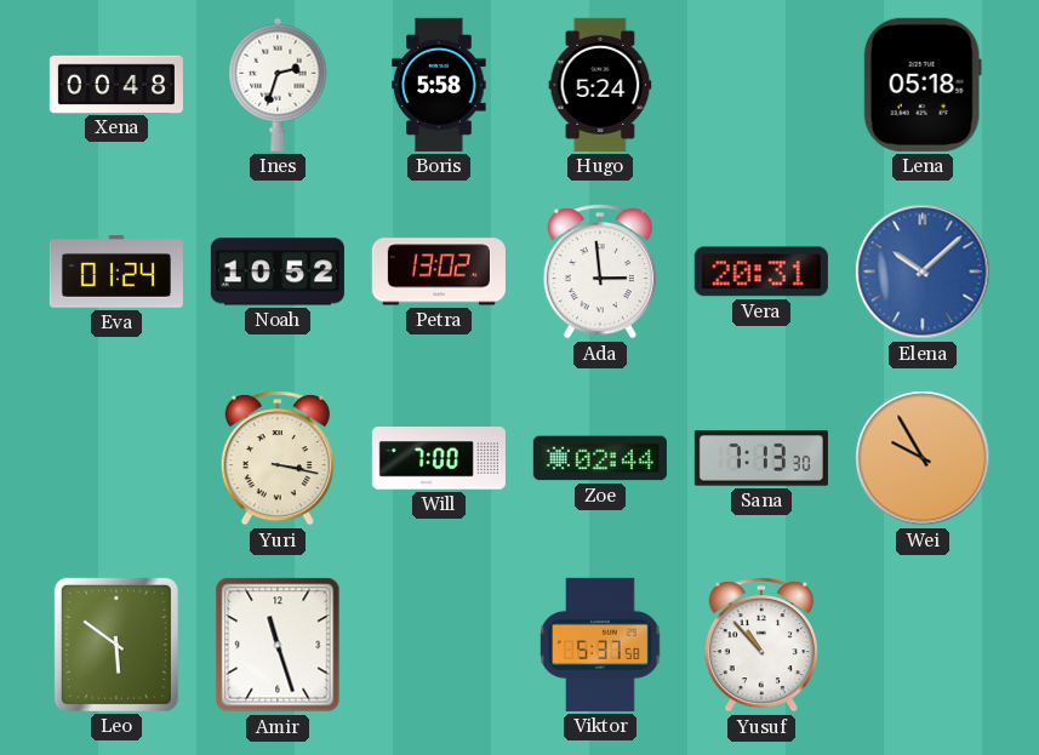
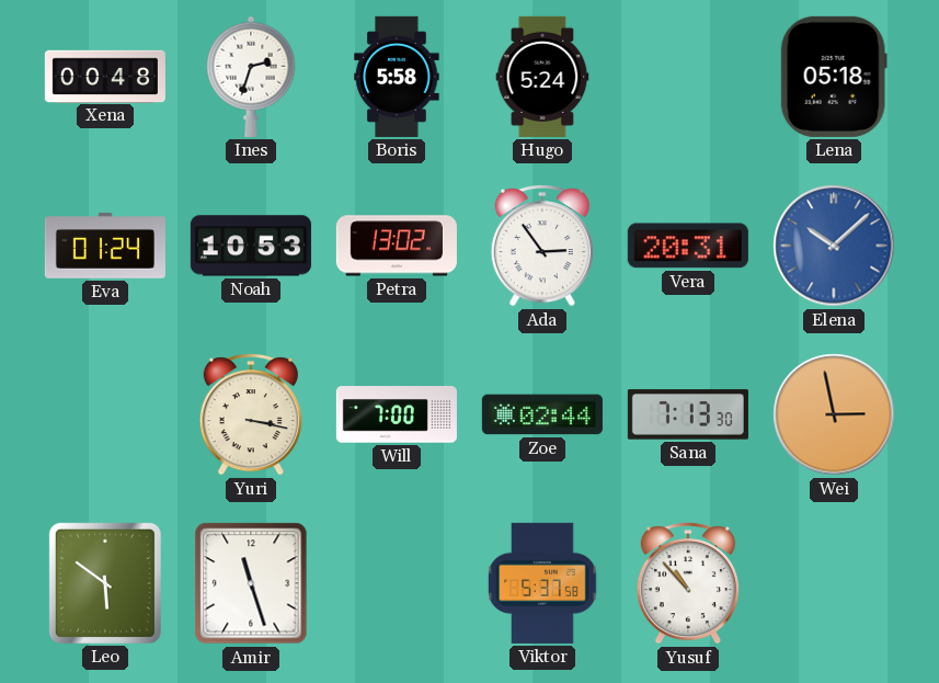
Noah: 10:52 -> 10:53
Ada: 2:59 -> 2:54
Wei: 9:55 -> 2:58
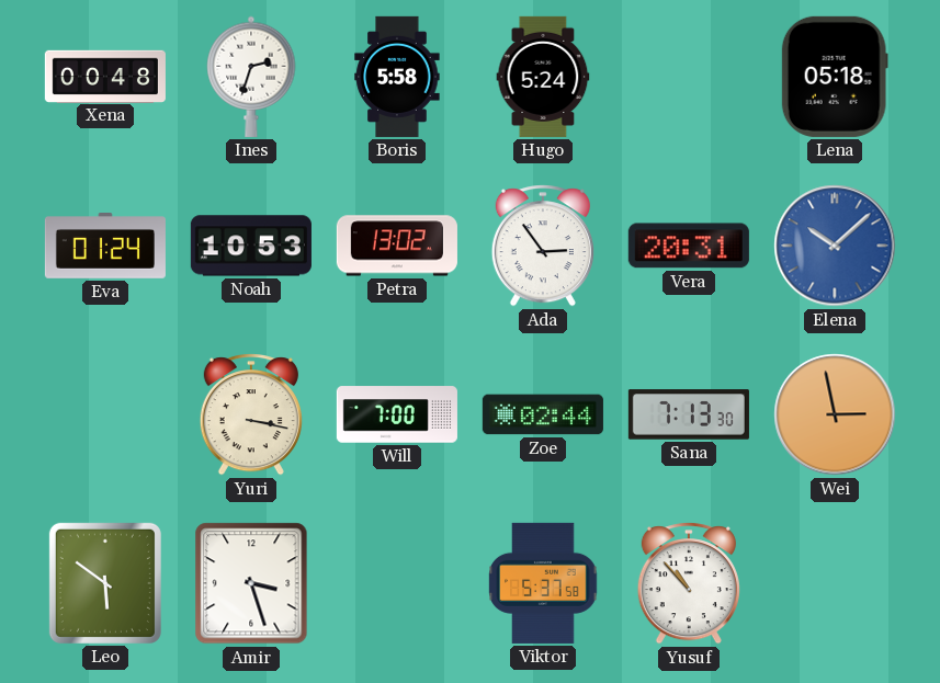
Amir: 11:27 -> 3:27
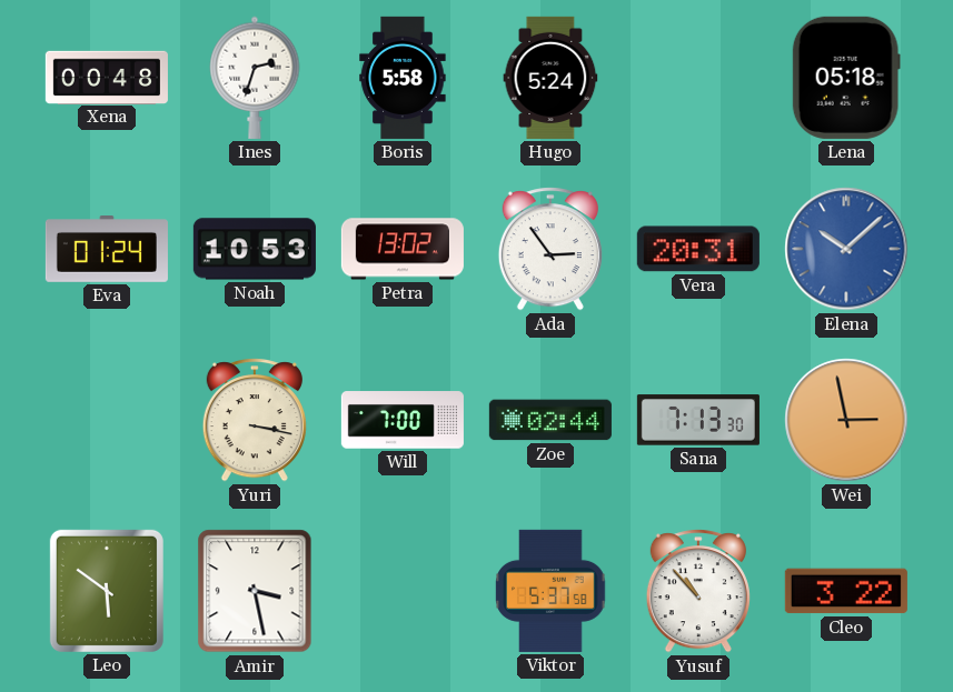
Amir: 3:27 -> 3:28
Cleo: none -> 3:22
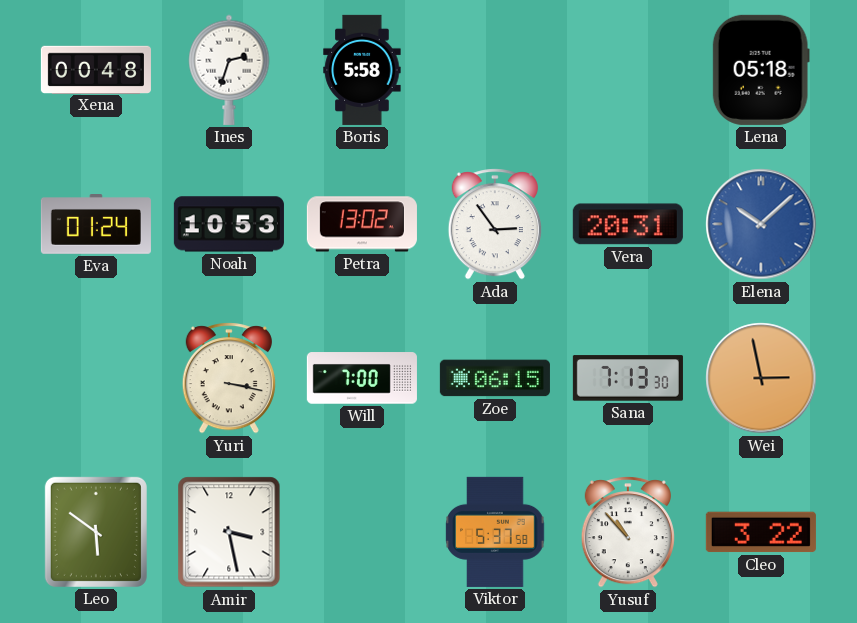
Hugo: 5:24 -> none
Zoe: 02:44 -> 06:15
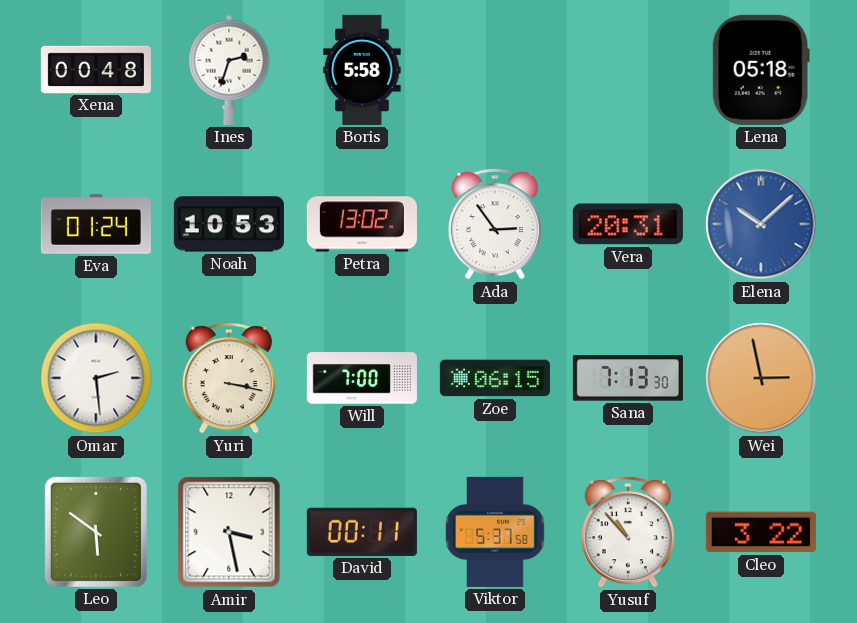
Omar: none -> 2:29
David: none -> 00:11
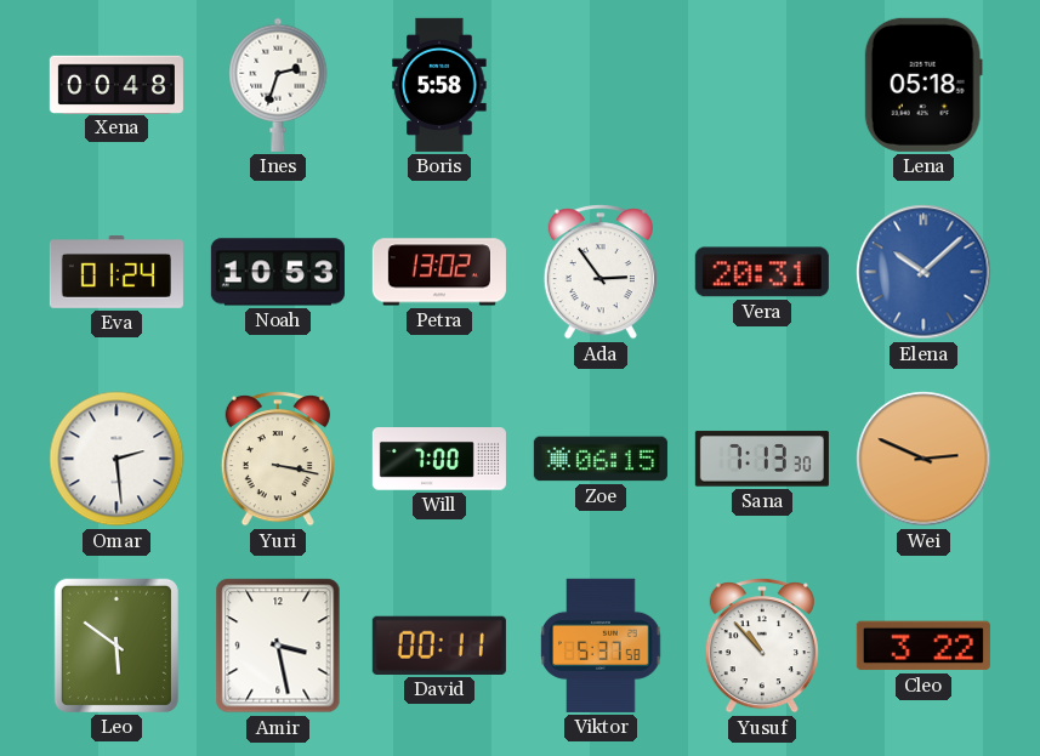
Wei: 2:58 -> 2:49
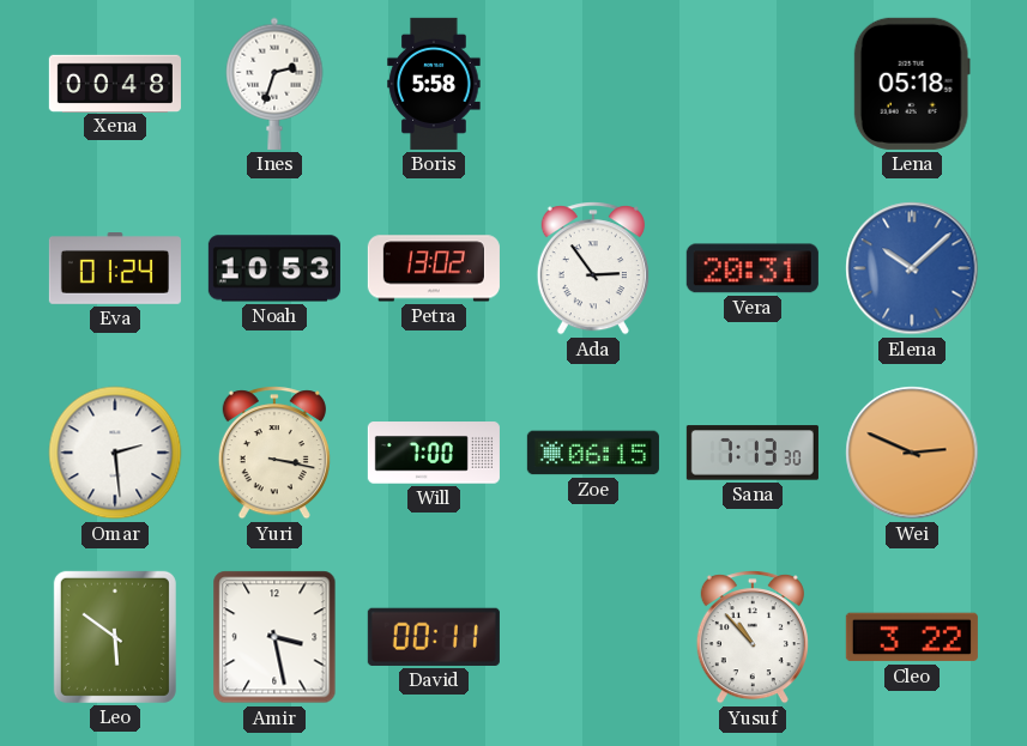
Viktor: 5:37 -> none
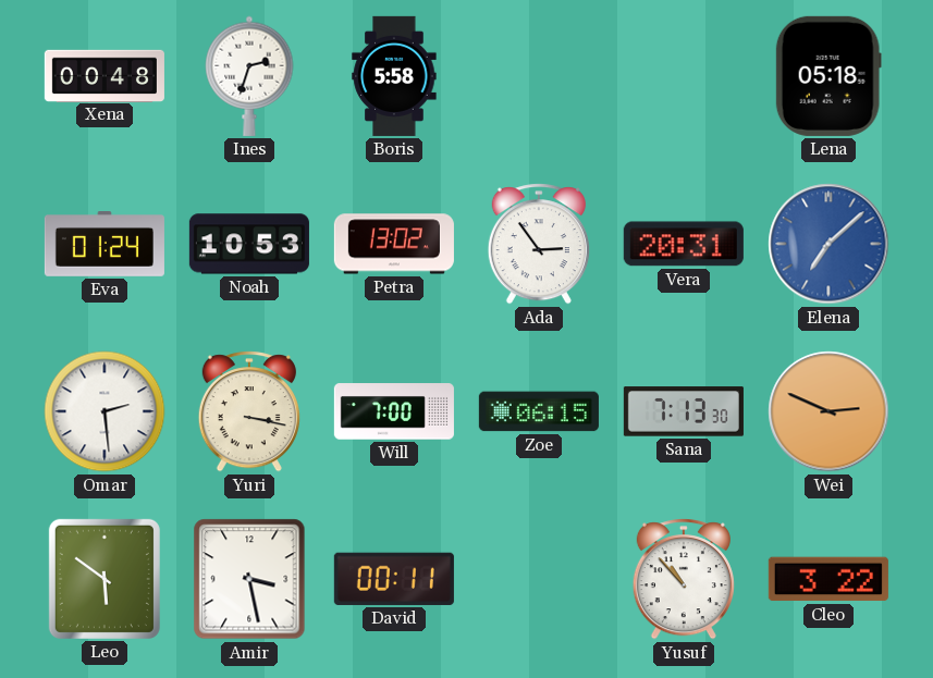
Elena: 10:08 -> 7:08
